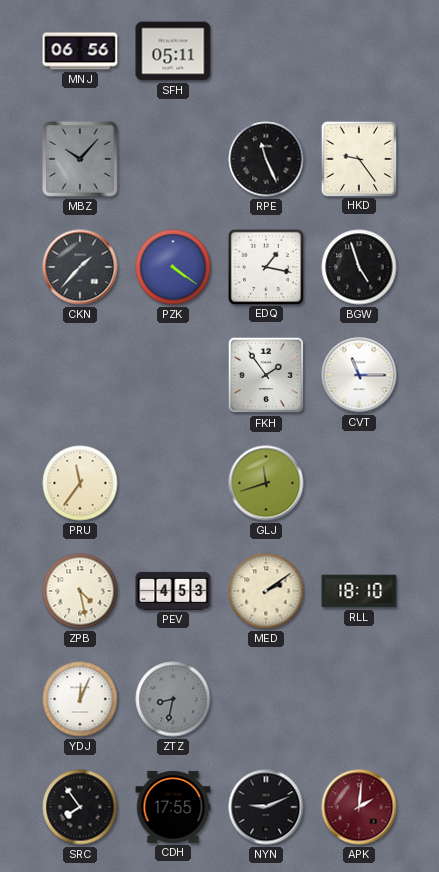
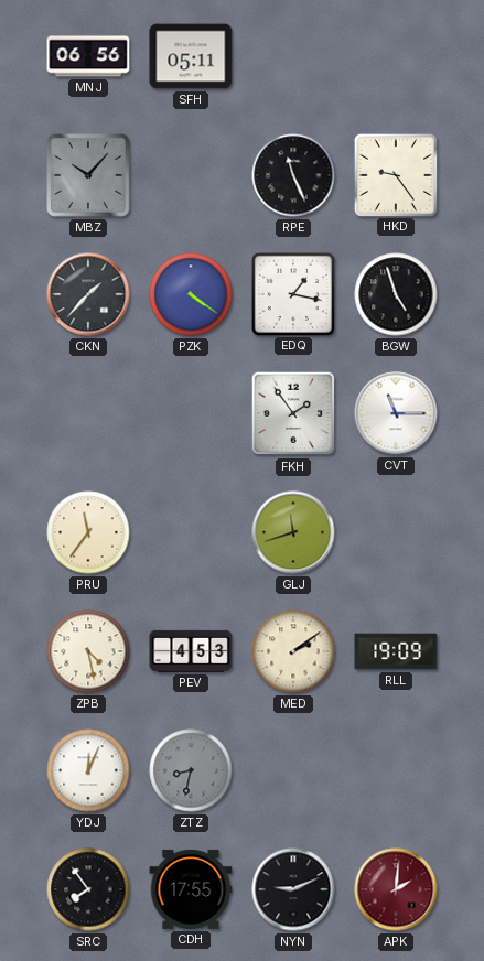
RLL: 18:10 -> 19:09
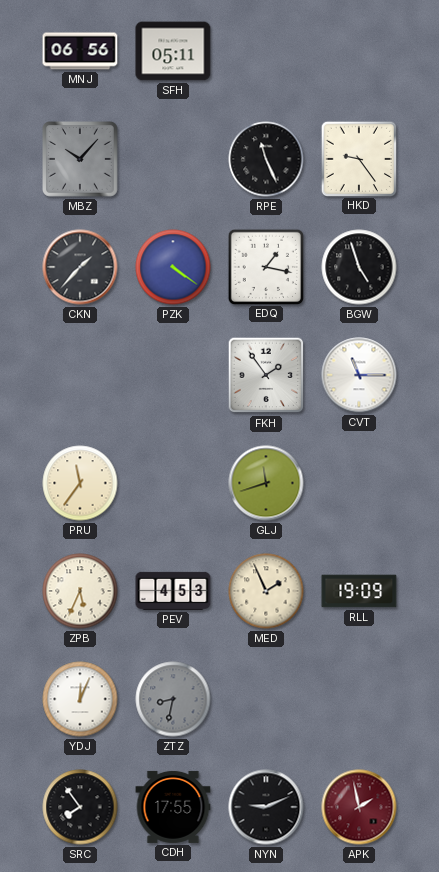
ZPB: 4:28 -> 5:34
MED: 2:09 -> 1:56
APK: 2:01 -> 1:58
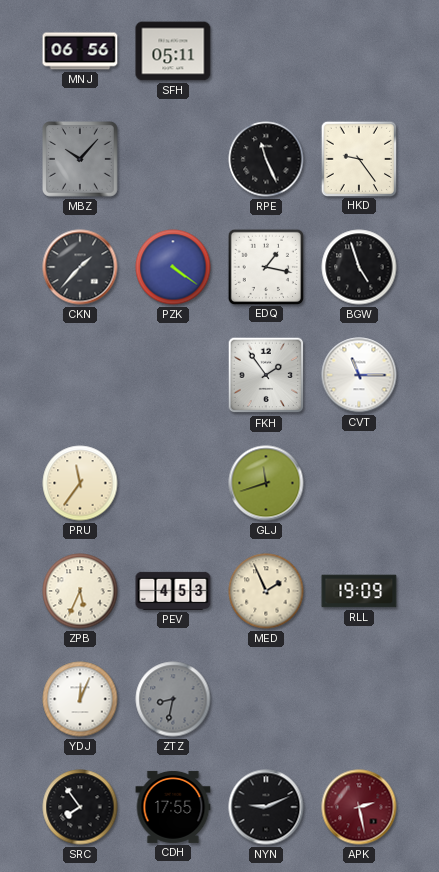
APK: 1:58 -> 2:28
